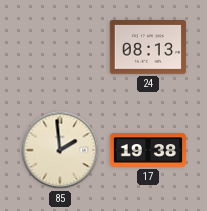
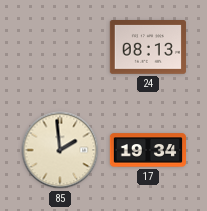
17: 19:38 -> 19:34
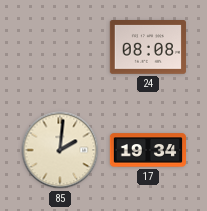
24: 08:13 -> 08:08
85: 1:59 -> 2:01
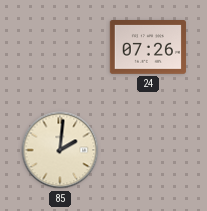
24: 08:08 -> 07:26
17: 19:34 -> none
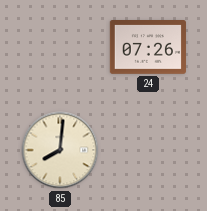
85: 2:01 -> 8:01
